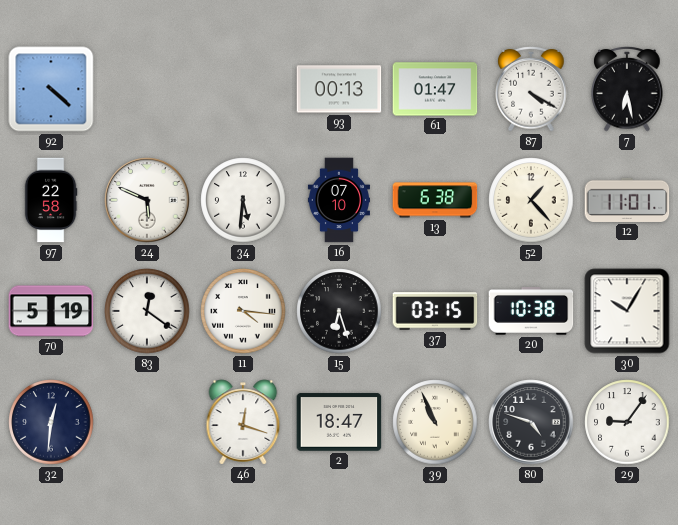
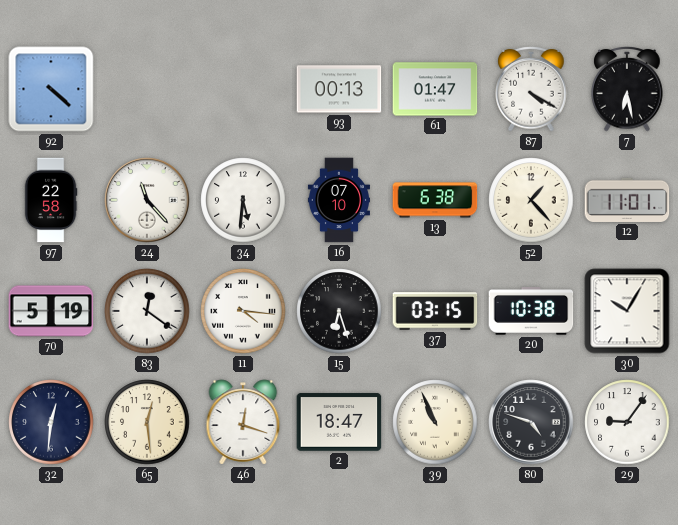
24: 5:49 -> 11:23
65: none -> 12:29
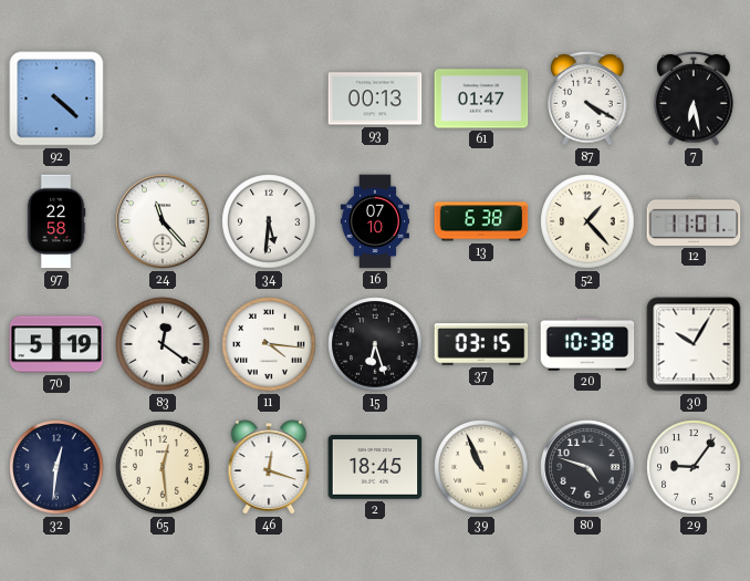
2: 18:47 -> 18:45
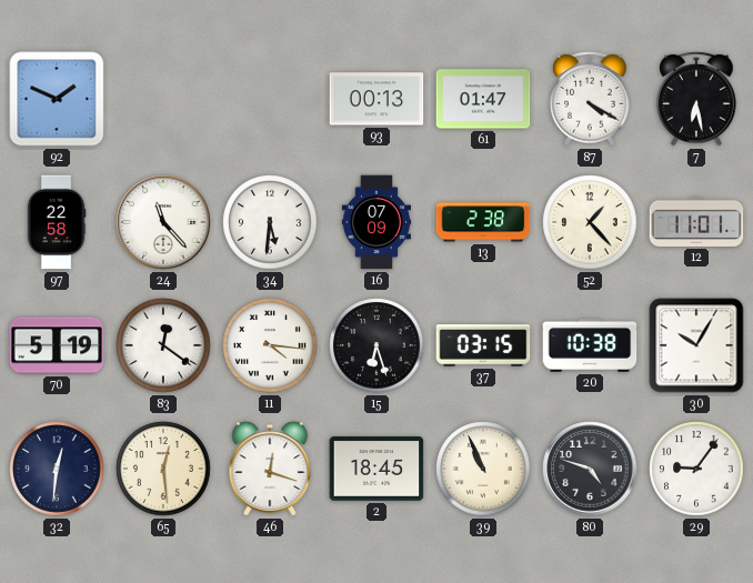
92: 4:22 -> 1:49
16: 07:10 -> 07:09
13: 6:38 -> 2:38
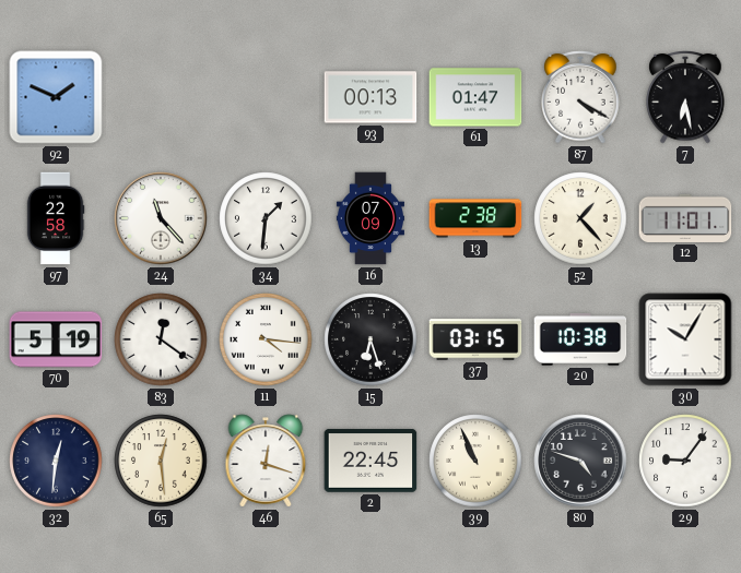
34: 5:31 -> 1:31
2: 18:45 -> 22:45
